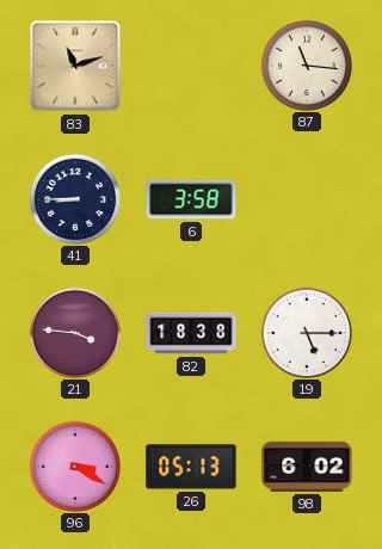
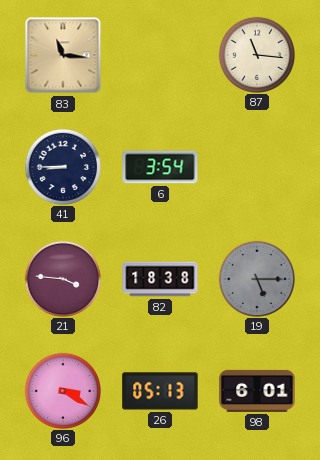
83: 11:12 -> 11:16
6: 3:58 -> 3:54
19 dial: white -> grey
98: 6:02 -> 6:01
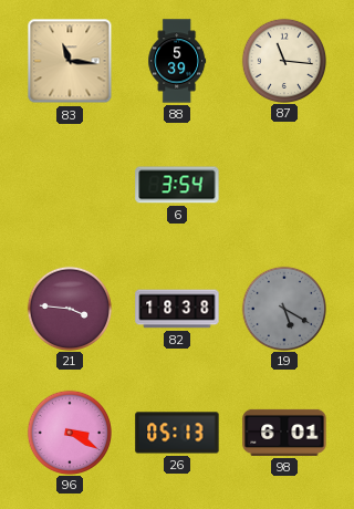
88: none -> 5:39
41: 8:45 -> none
19: 5:15 -> 5:20
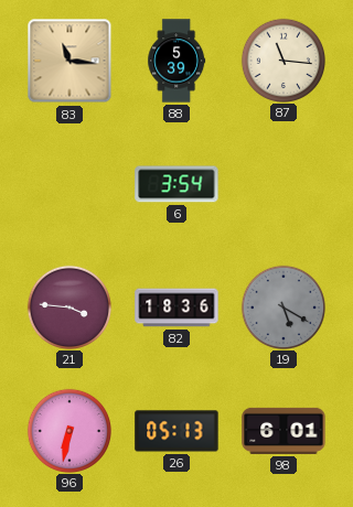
82: 18:38 -> 18:36
96: 3:20 -> 6:32
